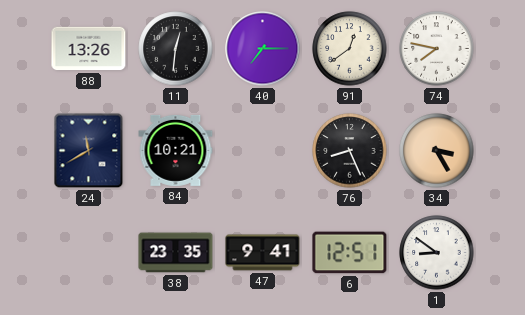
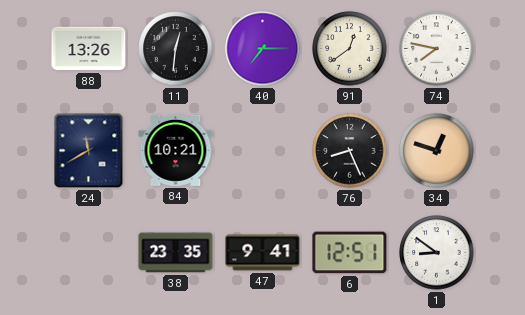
34: 3:25 -> 12:48
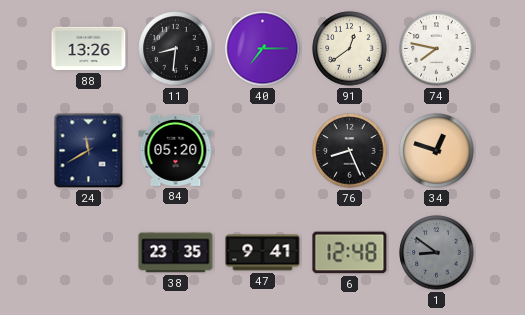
11: 12:31 -> 8:31
84: 10:21 -> 05:20
6: 12:51 -> 12:48
1 dial: white -> grey
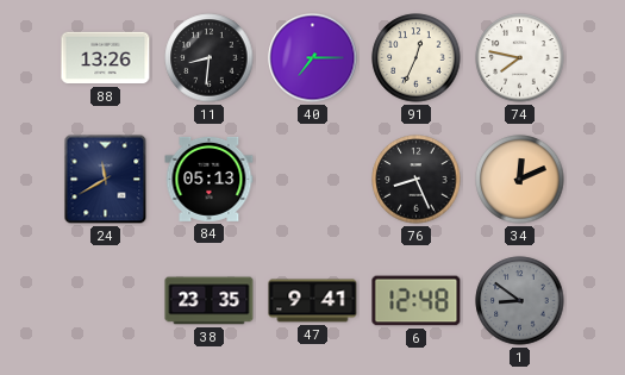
91: 12:39 -> 12:34
84: 05:20 -> 05:13
34: 12:48 -> 12:11
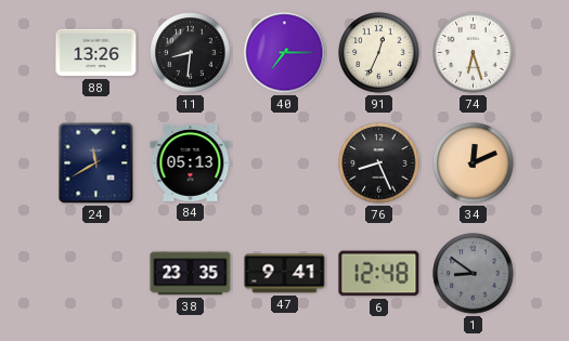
74: 7:47 -> 6:27
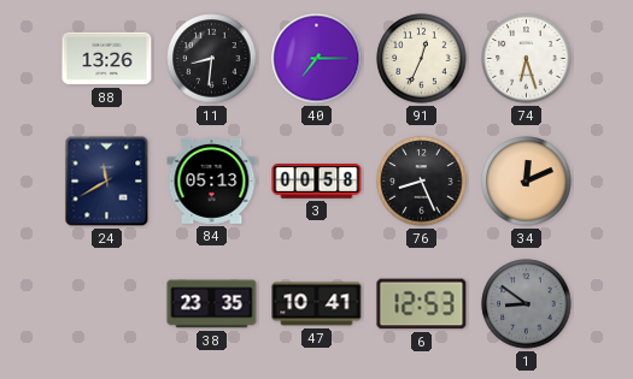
3: none -> 00:58
47: 9:41 -> 10:41
6: 12:48 -> 12:53
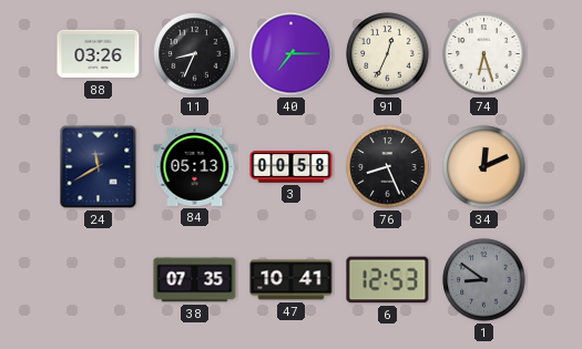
88: 13:26 -> 03:26
11: 8:31 -> 8:34
38: 23:35 -> 07:35
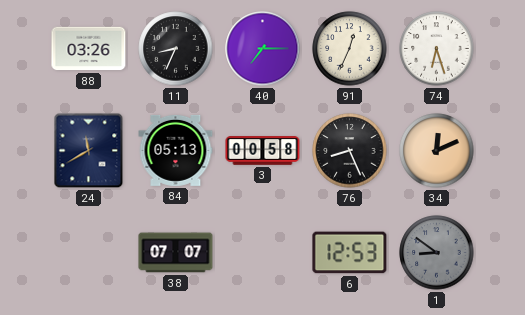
38: 07:35 -> 07:07
47: 10:41 -> none
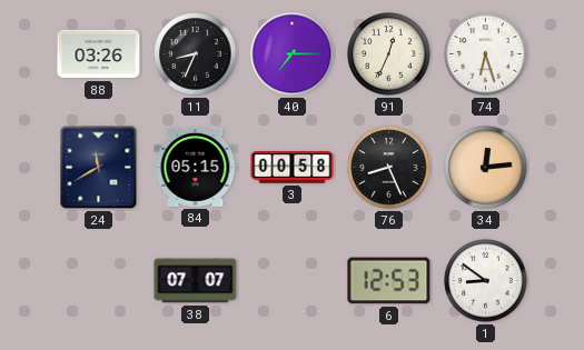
84: 05:13 -> 05:15
34: 12:11 -> 12:14
1 dial: grey -> white
